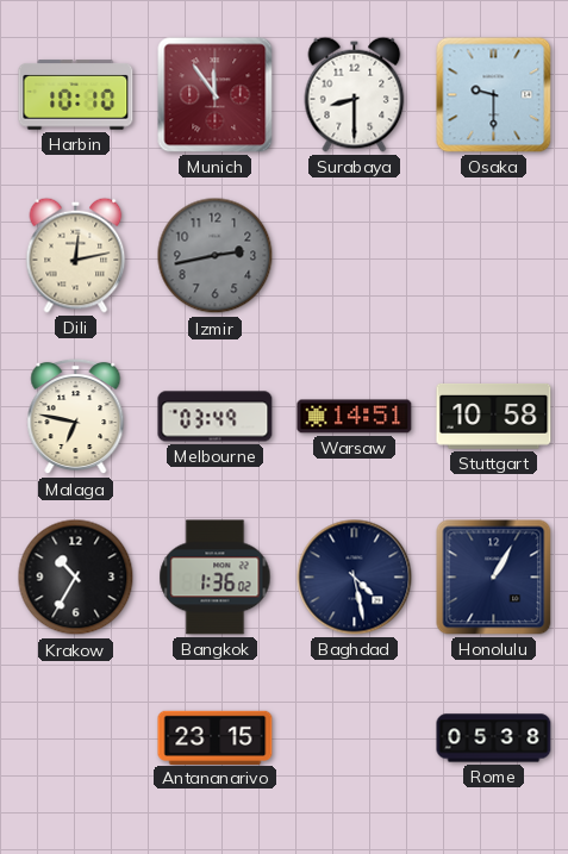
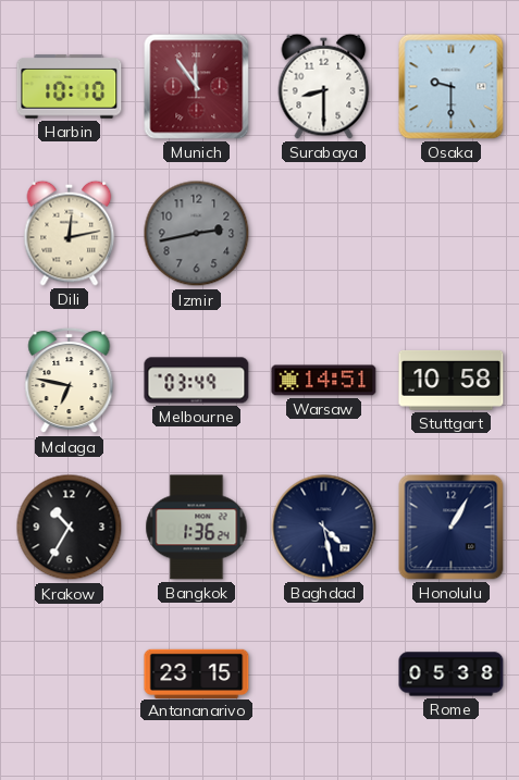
Bangkok: 1:36:02 -> 1:36:24
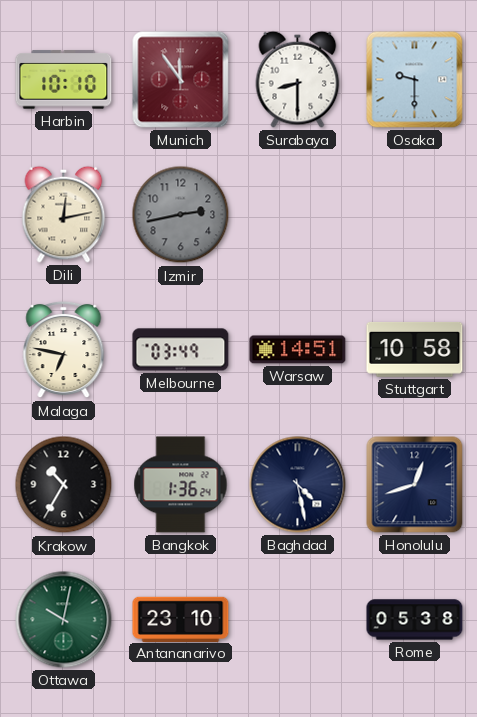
Honolulu: 1:05 -> 12:42
Ottawa: none -> 10:02
Antananarivo: 23:15 -> 23:10
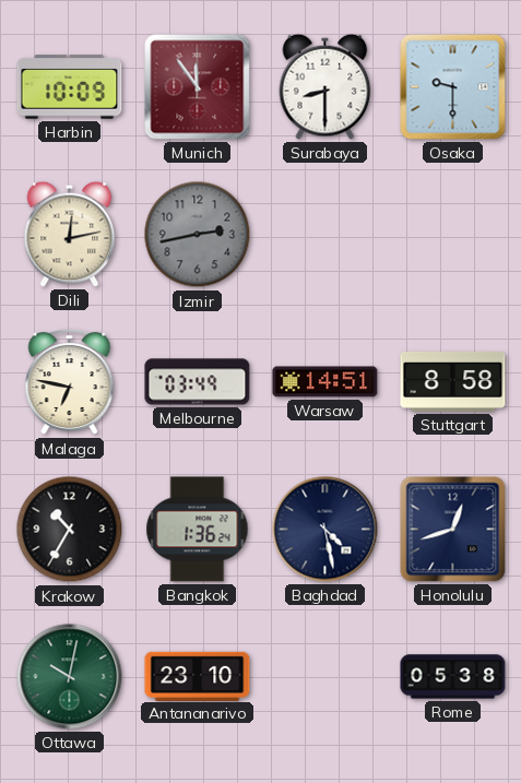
Harbin: 10:10 -> 10:09
Stuttgart: 10:58 -> 8:58
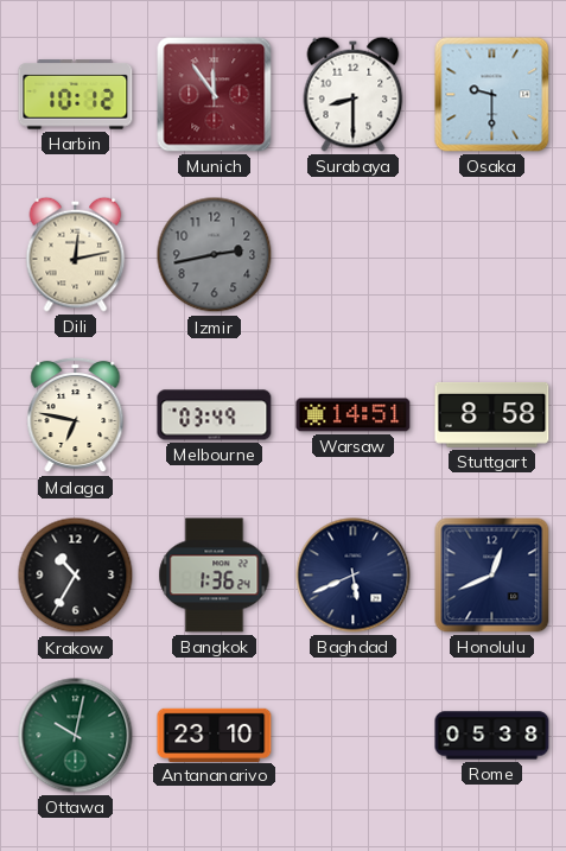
Harbin: 10:09 -> 10:12
Baghdad: 4:28 -> 5:41
Honolulu: 12:42 -> 12:41
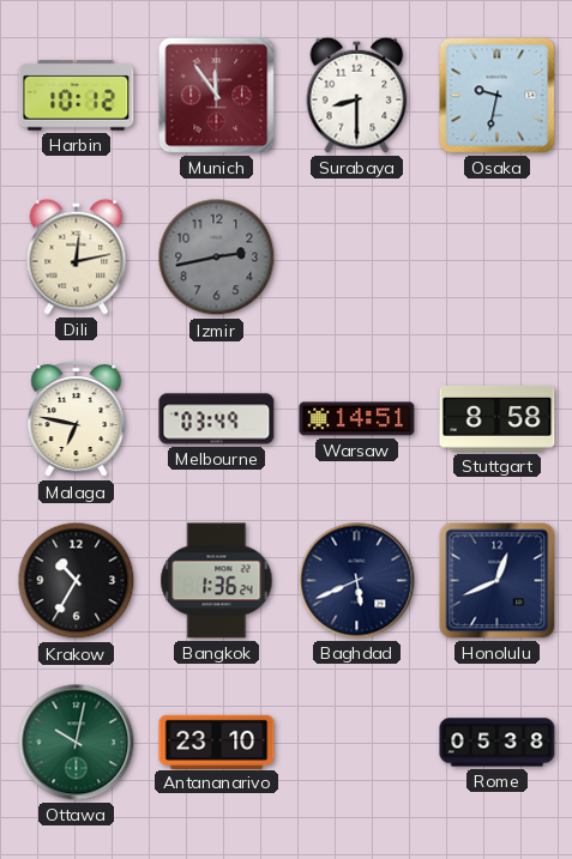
Osaka: 9:30 -> 9:32
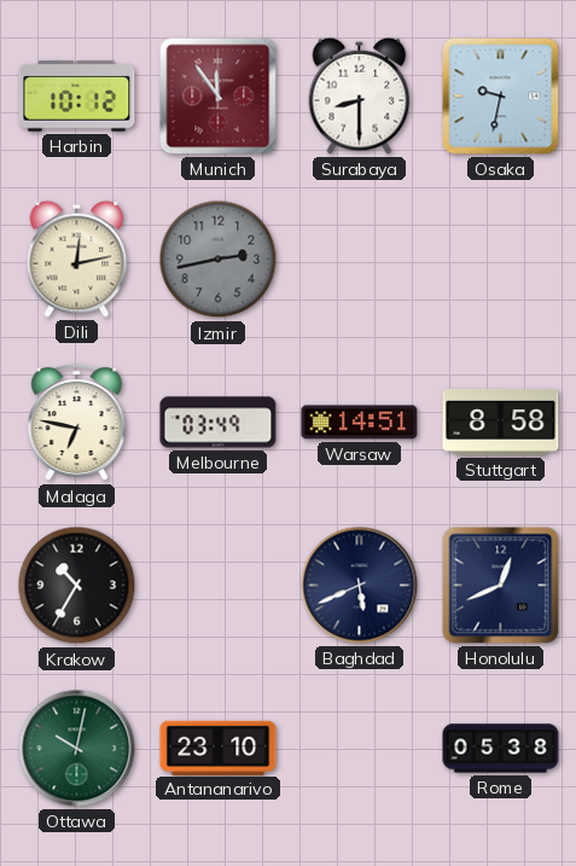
Bangkok: 1:36 -> none
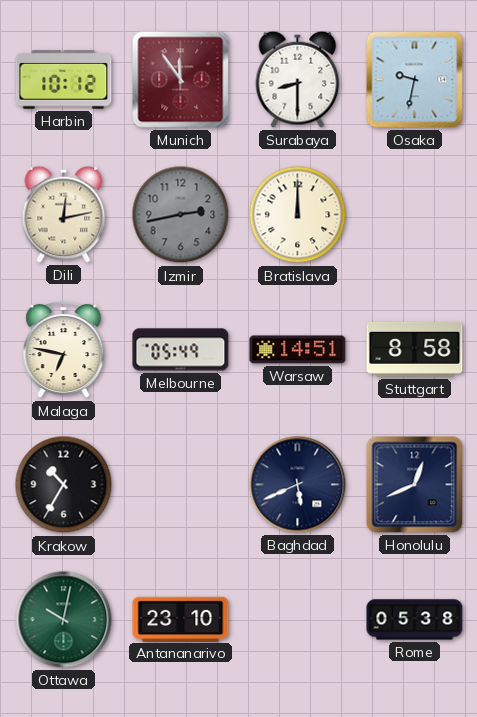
Bratislava: none -> 12:00
Melbourne: 03:49 -> 05:49
